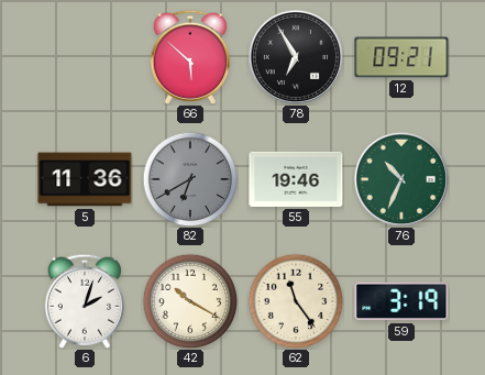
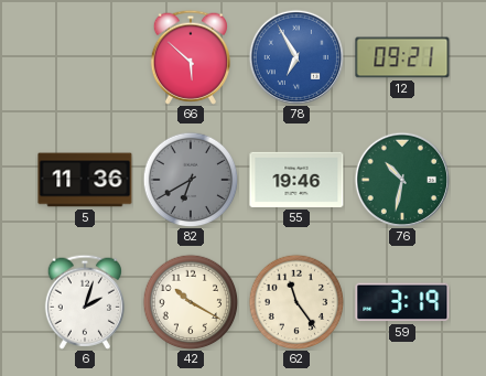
78 dial: black -> blue
76: 10:34 -> 10:32
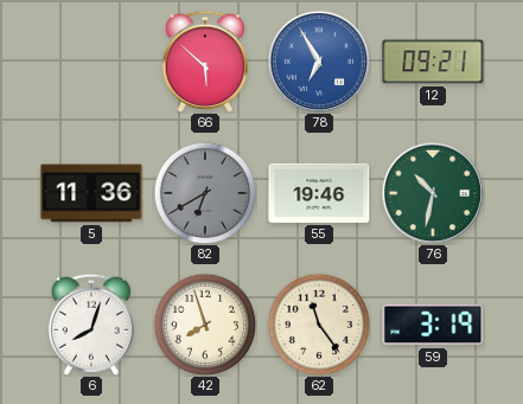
6: 2:03 -> 8:03
42: 10:20 -> 7:57
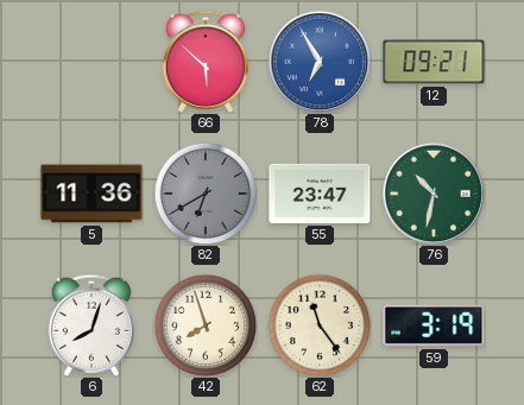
55: 19:46 -> 23:47
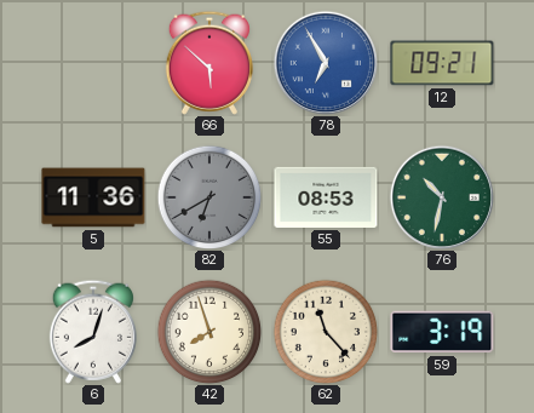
55: 23:47 -> 08:53
62: 11:24 -> 11:23
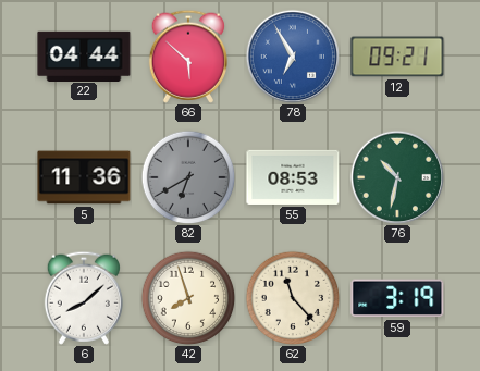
22: none -> 04:44
6: 8:03 -> 8:08
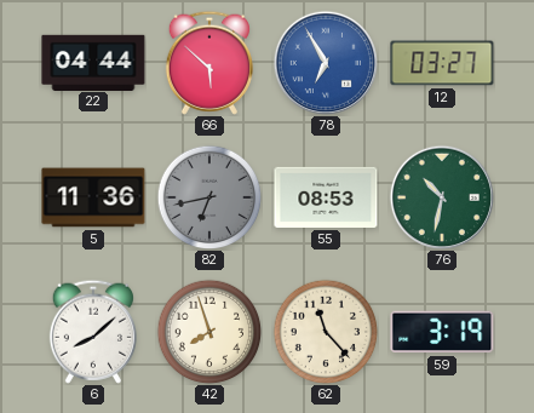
12: 09:21 -> 03:27
82: 6:40 -> 6:43
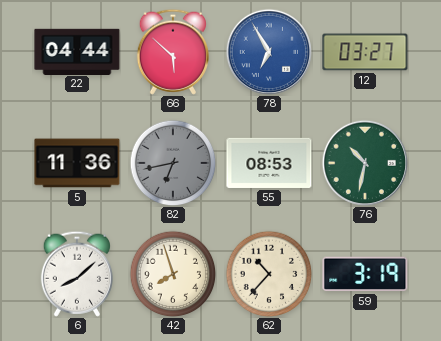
62: 11:23 -> 10:37
